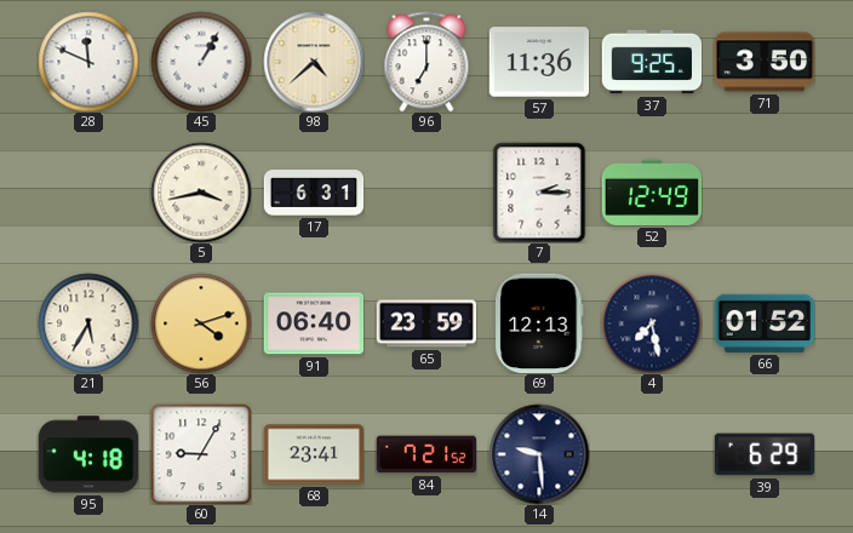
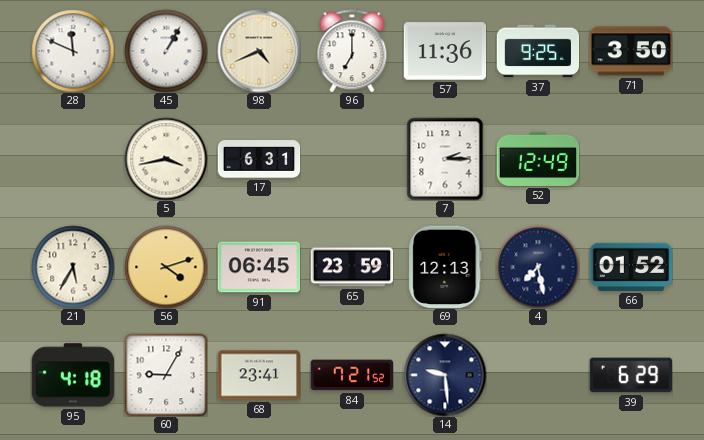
98: 4:38 -> 4:41
91: 06:40 -> 06:45
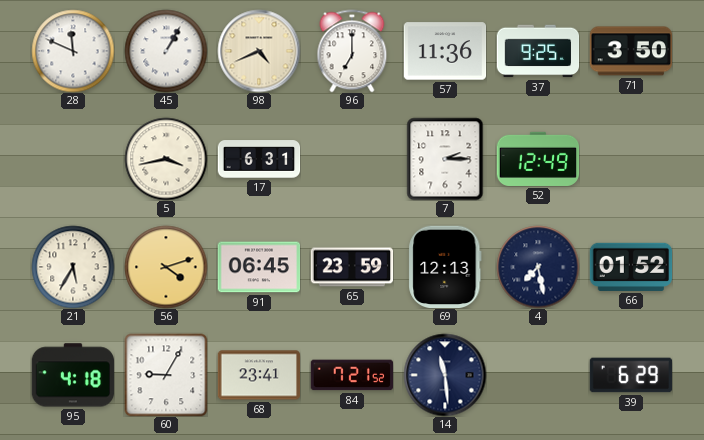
14: 9:29 -> 11:29
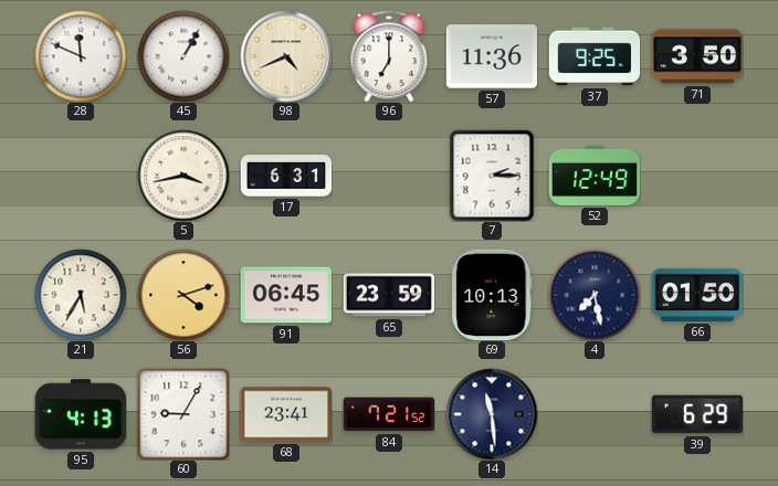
69: 12:13 -> 10:13
66: 01:52 -> 01:50
95: 4:18 -> 4:13
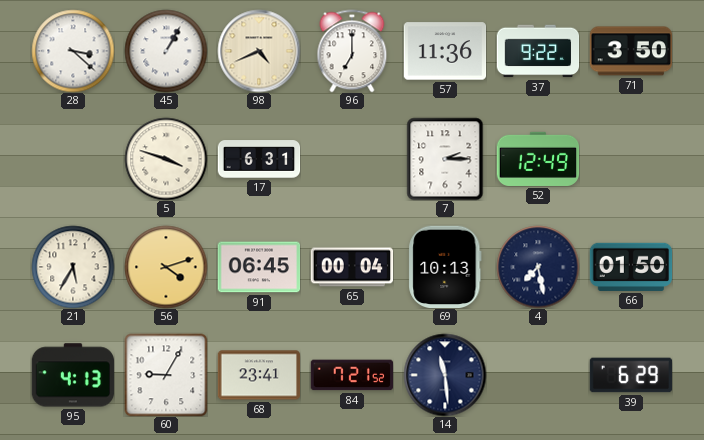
28: 11:49 -> 3:22
37: 9:25 -> 9:22
5: 3:43 -> 3:48
65: 23:59 -> 00:04
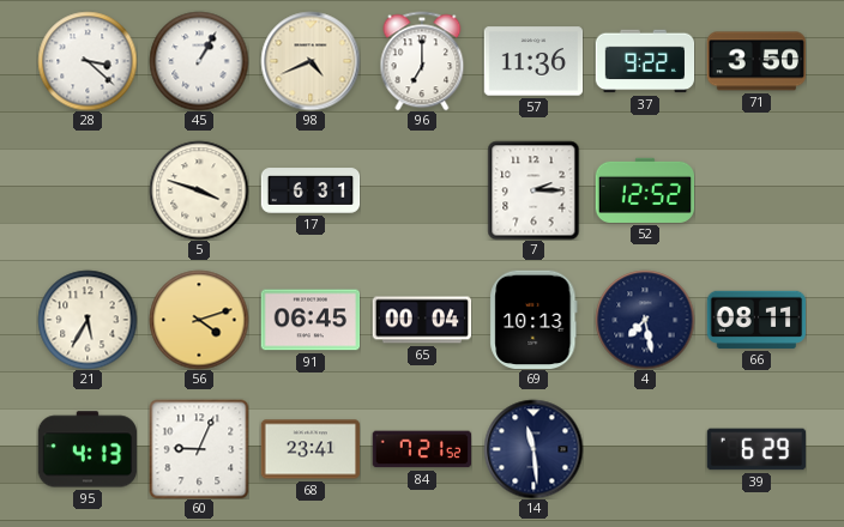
52: 12:49 -> 12:52
66: 01:50 -> 08:11
60: 9:05 -> 9:04
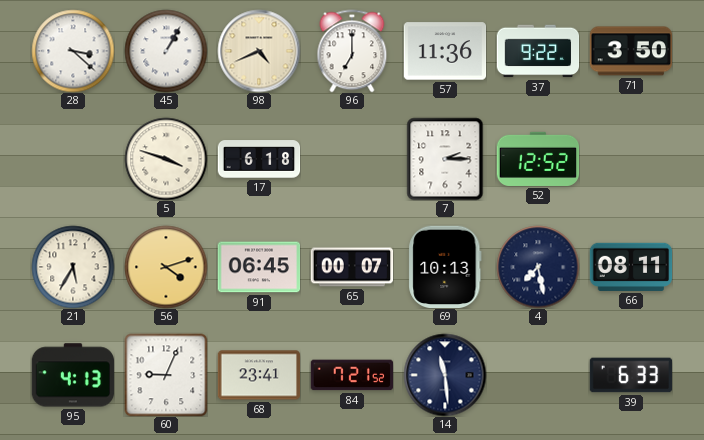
17: 6:31 -> 6:18
65: 00:04 -> 00:07
39: 6:29 -> 6:33
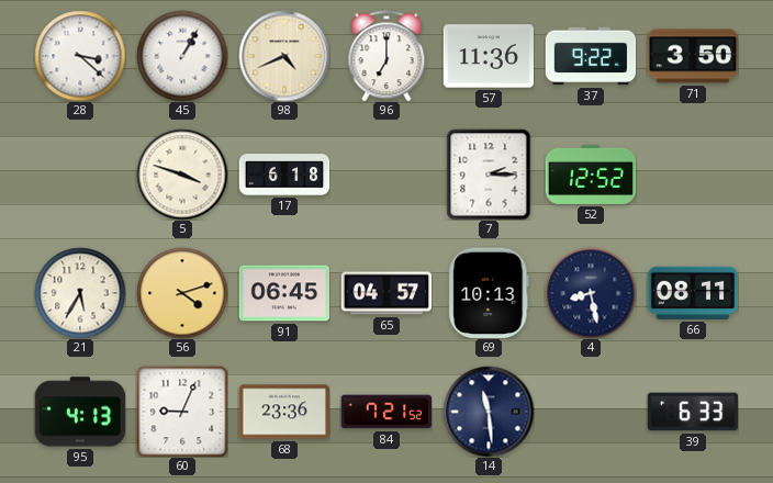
65: 00:07 -> 04:57
4: 7:28 -> 8:28
68: 23:41 -> 23:36
